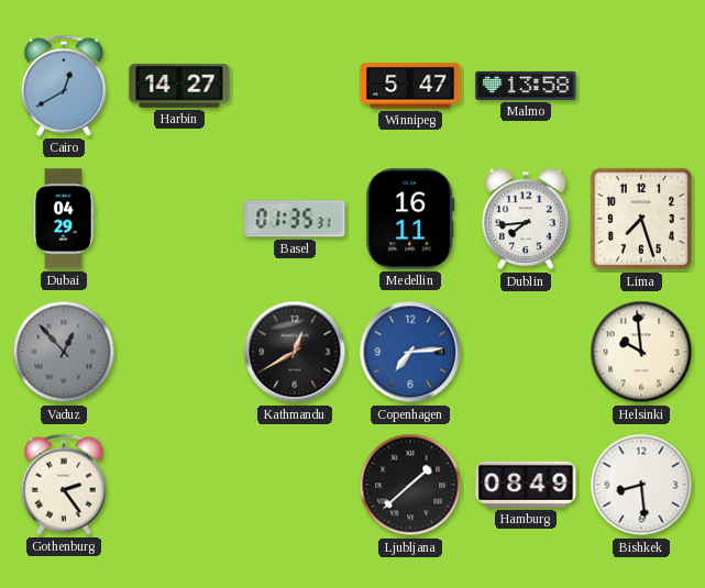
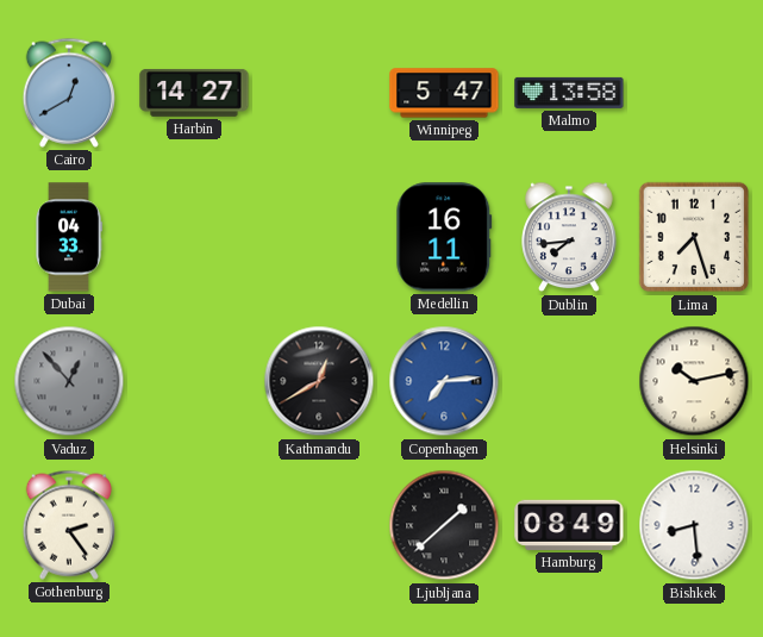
Dubai: 04:29 -> 04:33
Basel: 01:35 -> none
Helsinki: 9:59 -> 10:13
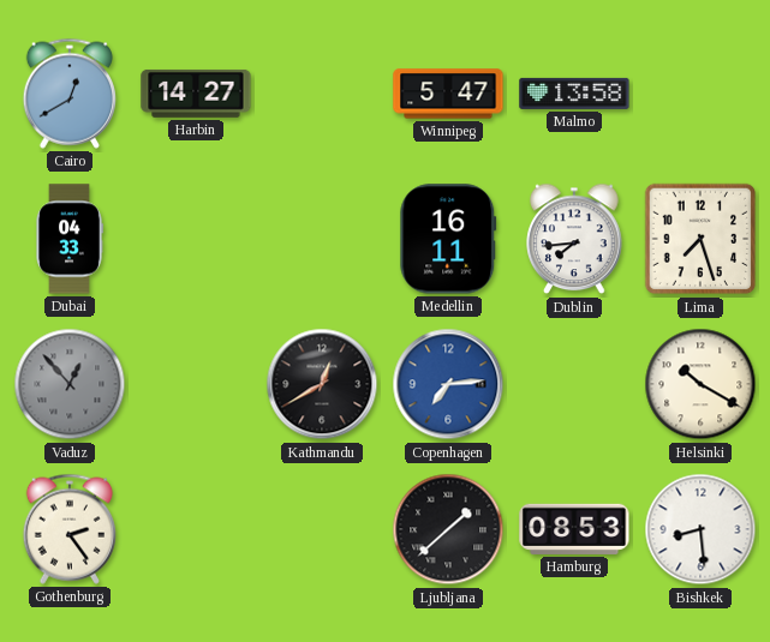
Helsinki: 10:13 -> 10:20
Hamburg: 08:49 -> 08:53
